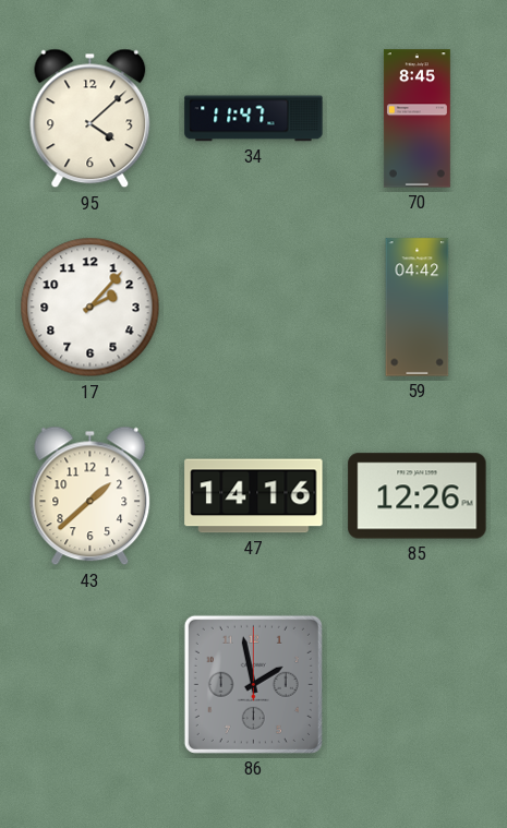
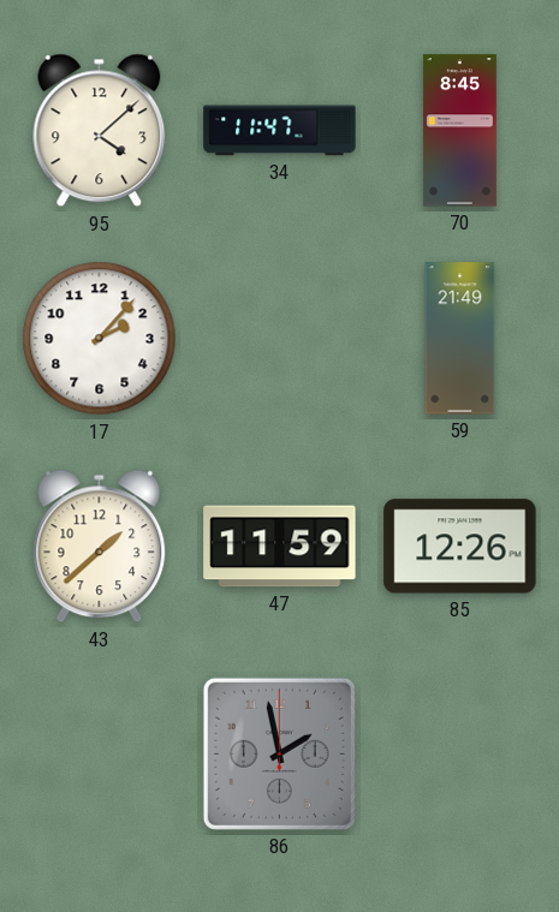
59: 04:42 -> 21:49
47: 14:16 -> 11:59
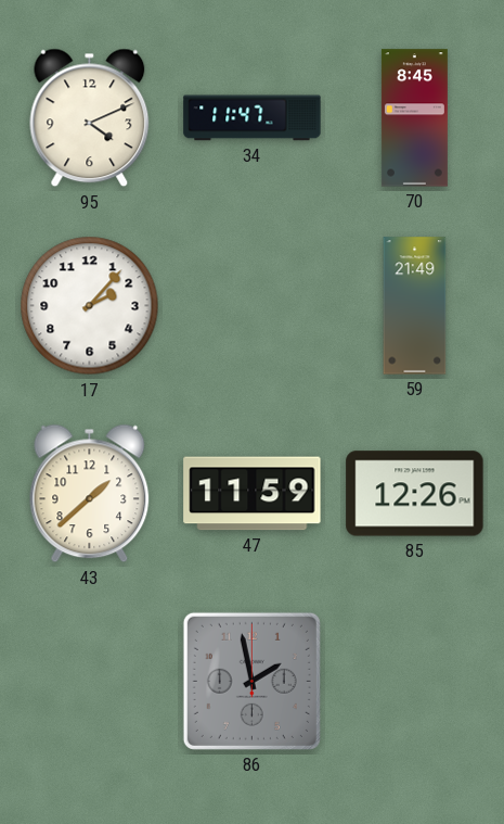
95: 4:08 -> 4:11
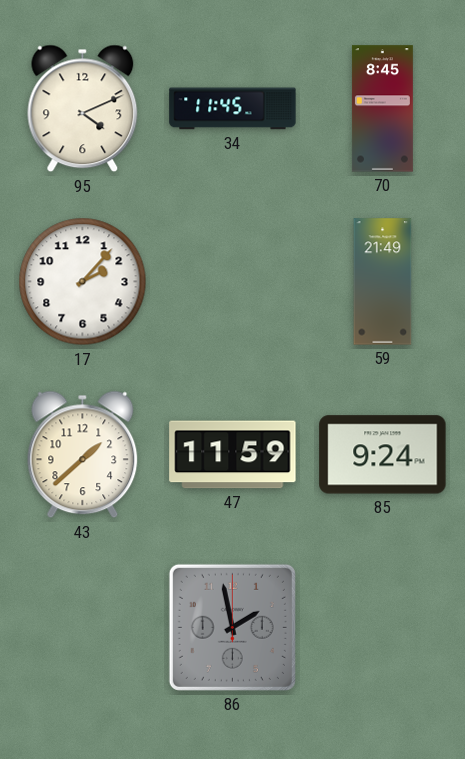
34: 11:47 -> 11:45
85: 12:26 -> 9:24
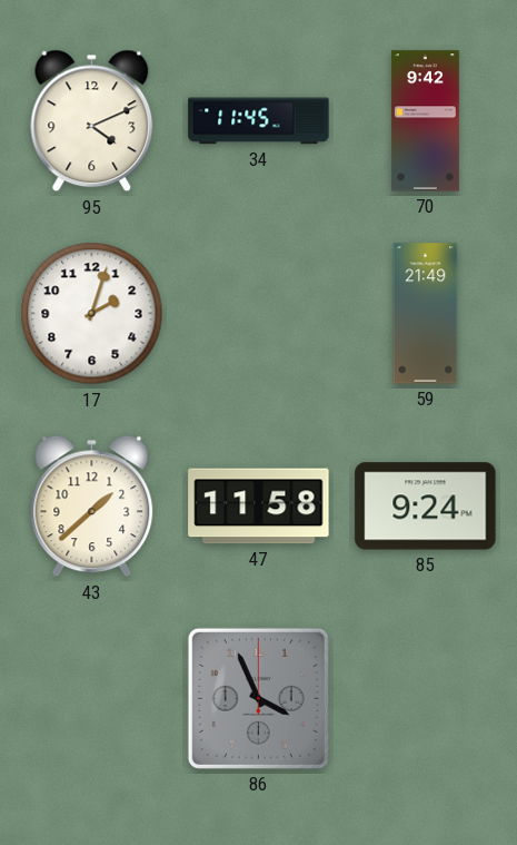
70: 8:45 -> 9:42
17: 2:07 -> 2:03
47: 11:59 -> 11:58
86: 1:58 -> 3:56
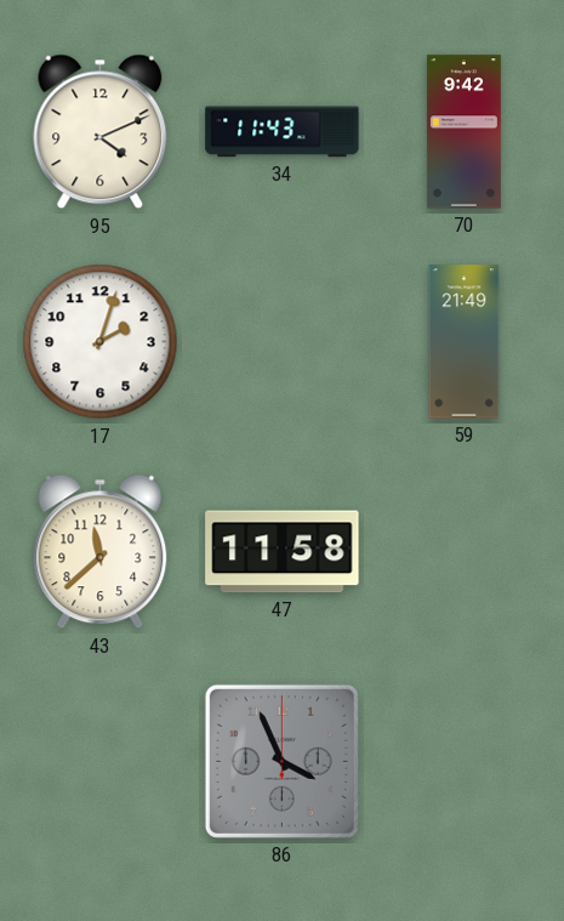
34: 11:45 -> 11:43
43: 1:38 -> 11:38
85: 9:24 -> none
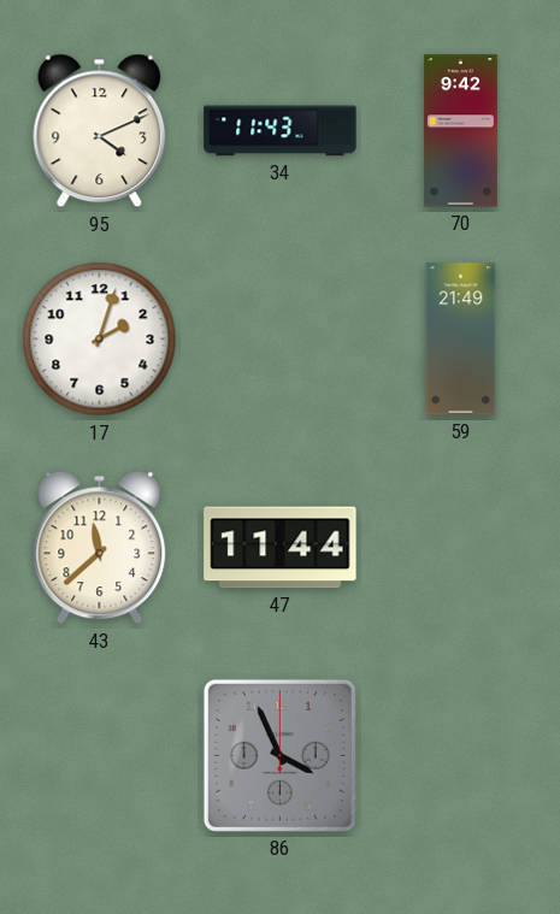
47: 11:58 -> 11:44
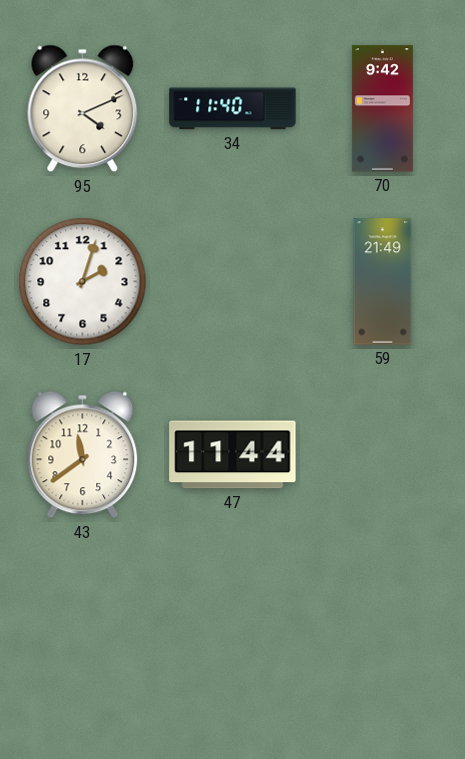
34: 11:43 -> 11:40
43: 11:38 -> 11:39
86: 3:56 -> none
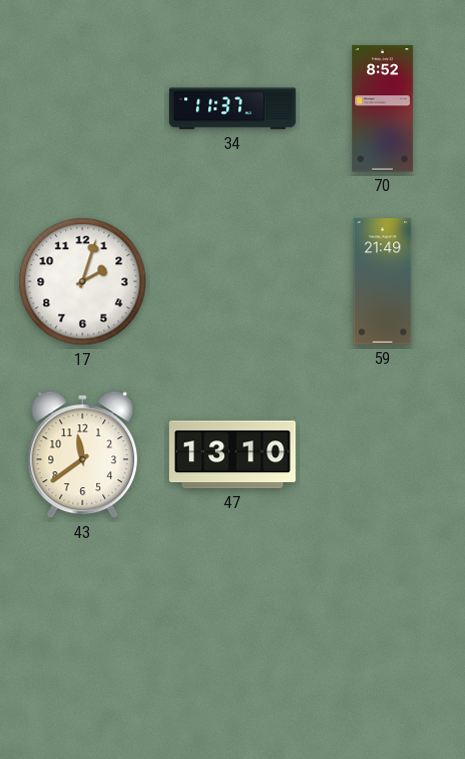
95: 4:11 -> none
34: 11:40 -> 11:37
70: 9:42 -> 8:52
47: 11:44 -> 13:10
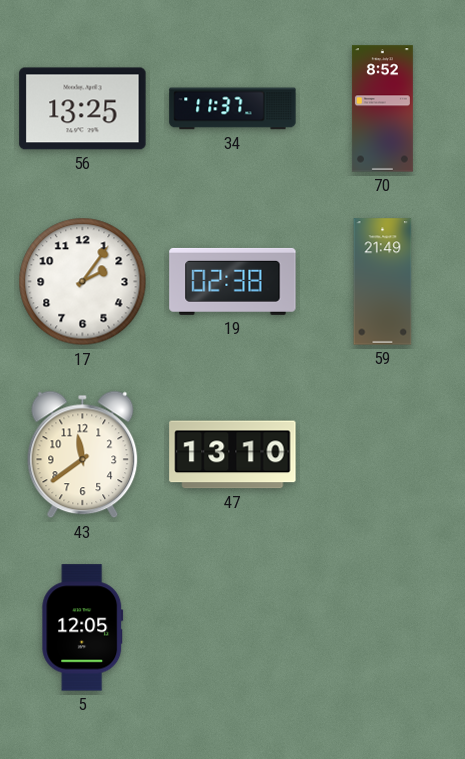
56: none -> 13:25
17: 2:03 -> 2:06
19: none -> 02:38
5: none -> 12:05
